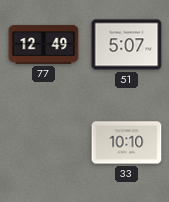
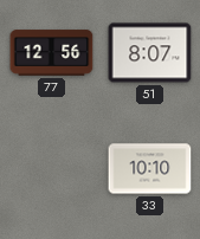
77: 12:49 -> 12:56
51: 5:07 -> 8:07
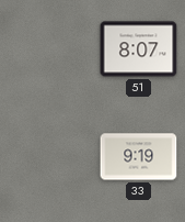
77: 12:56 -> none
33: 10:10 -> 9:19
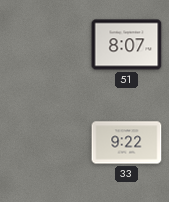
33: 9:19 -> 9:22
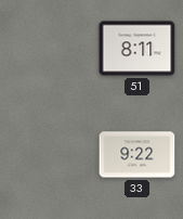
51: 8:07 -> 8:11
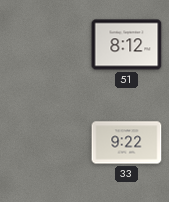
51: 8:11 -> 8:12
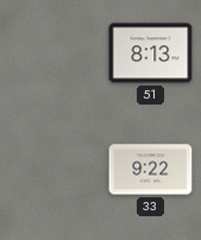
51: 8:12 -> 8:13
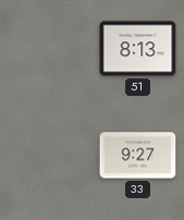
33: 9:22 -> 9:27
